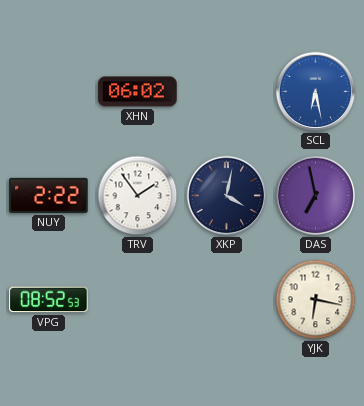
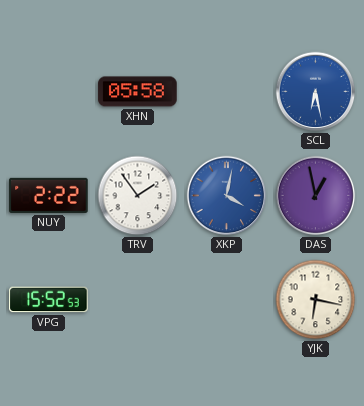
XHN: 06:02 -> 05:58
XKP dial: navy -> blue
DAS: 6:58 -> 12:58
VPG: 08:52 -> 15:52
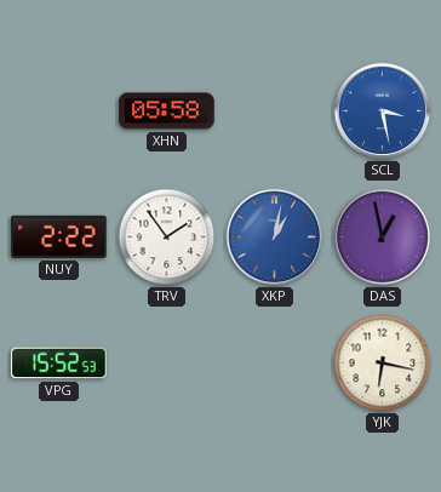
SCL: 6:28 -> 3:28
XKP: 4:02 -> 1:02
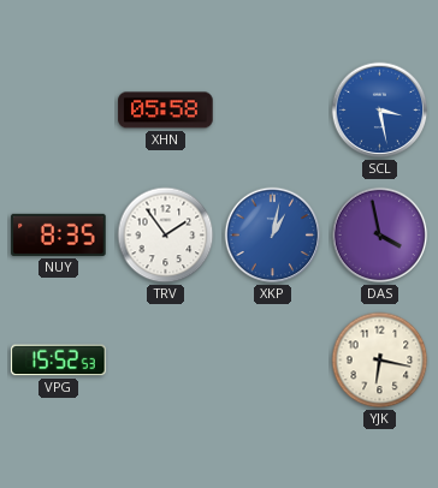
NUY: 2:22 -> 8:35
DAS: 12:58 -> 3:58
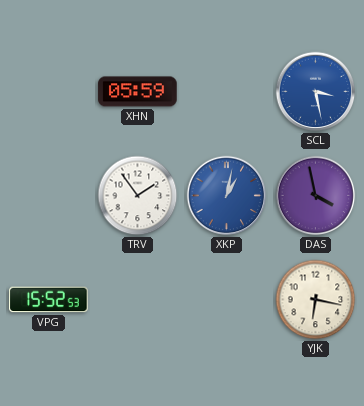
XHN: 05:58 -> 05:59
NUY: 8:35 -> none
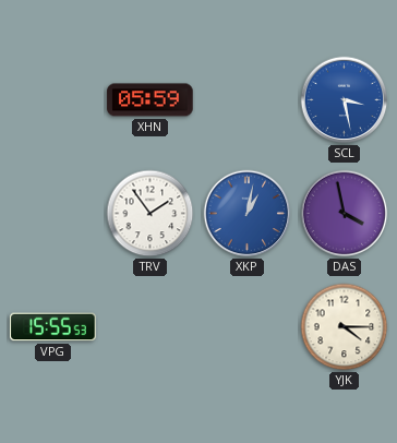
VPG: 15:52 -> 15:55
YJK: 6:17 -> 4:15
